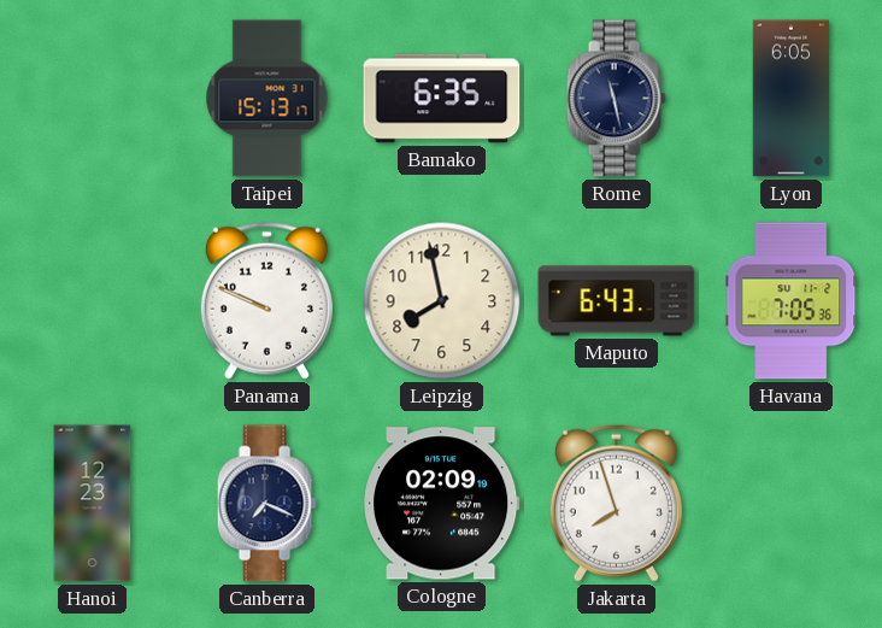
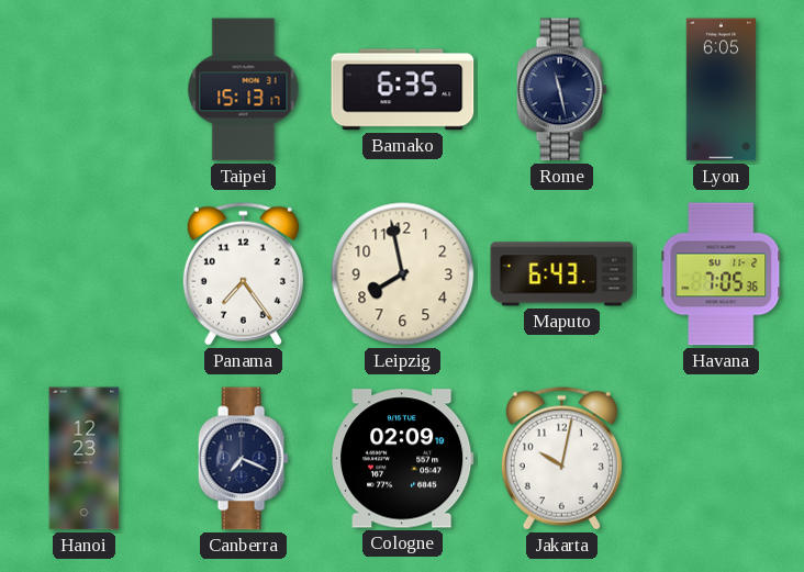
Panama: 9:49 -> 7:24
Jakarta: 7:57 -> 10:02
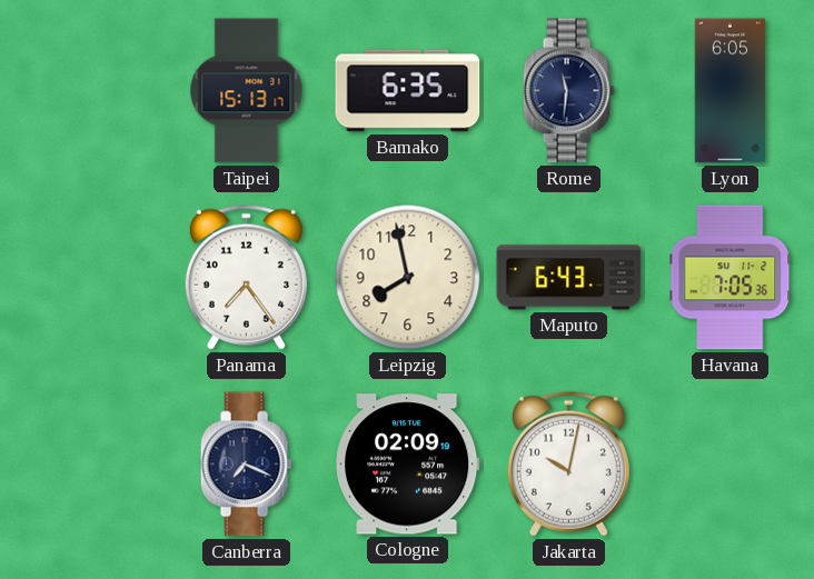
Rome: 11:28 -> 11:31
Hanoi: 12:23 -> none
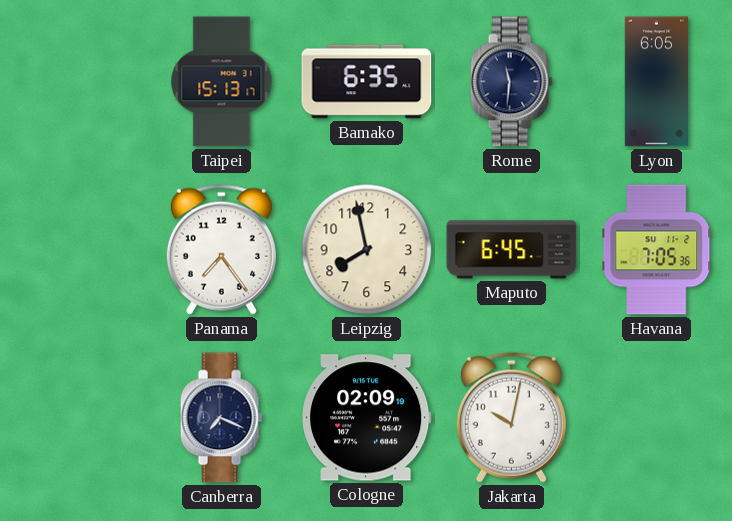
Maputo: 6:43 -> 6:45
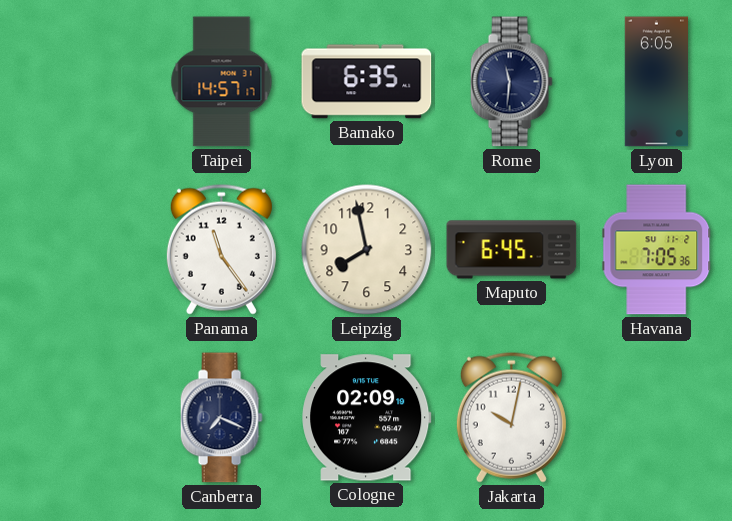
Taipei: 15:13 -> 14:57
Panama: 7:24 -> 11:24
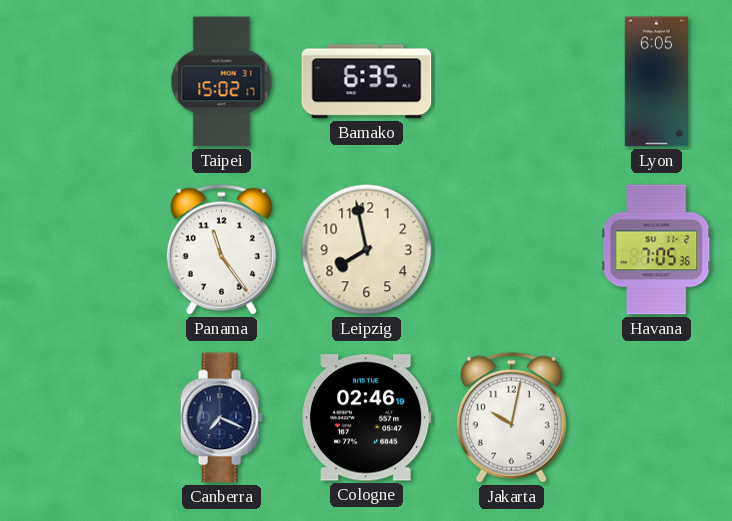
Taipei: 14:57 -> 15:02
Rome: 11:31 -> none
Maputo: 6:45 -> none
Cologne: 02:09 -> 02:46
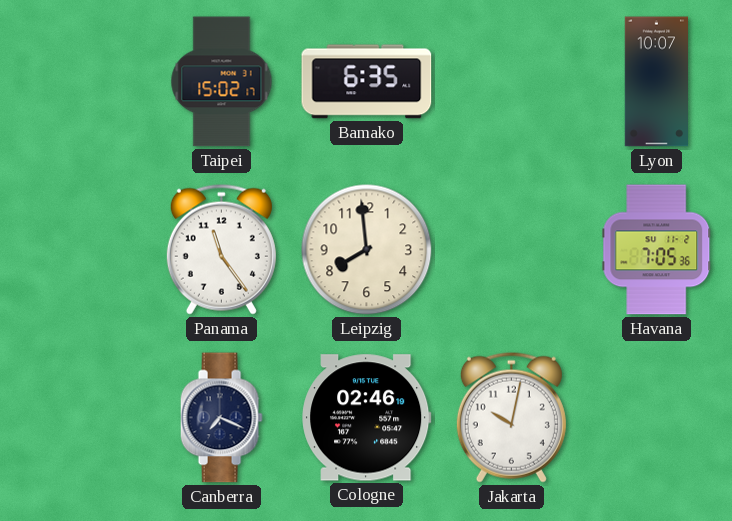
Lyon: 6:05 -> 10:07
Leipzig: 7:58 -> 7:59
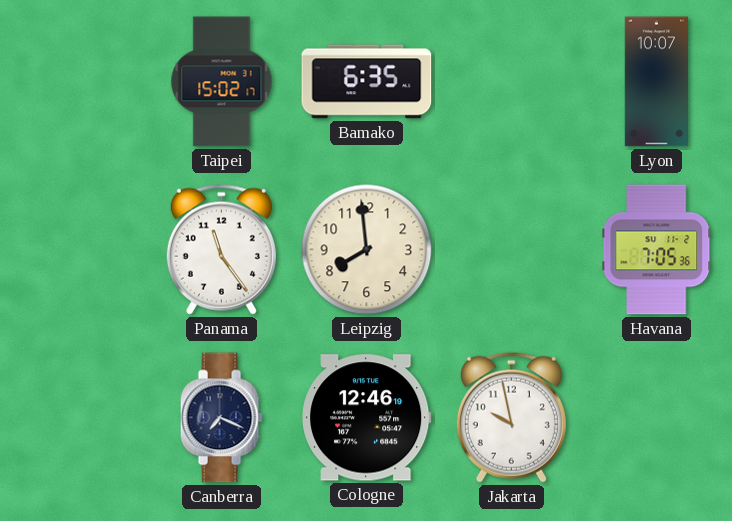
Cologne: 02:46 -> 12:46
Jakarta: 10:02 -> 9:58
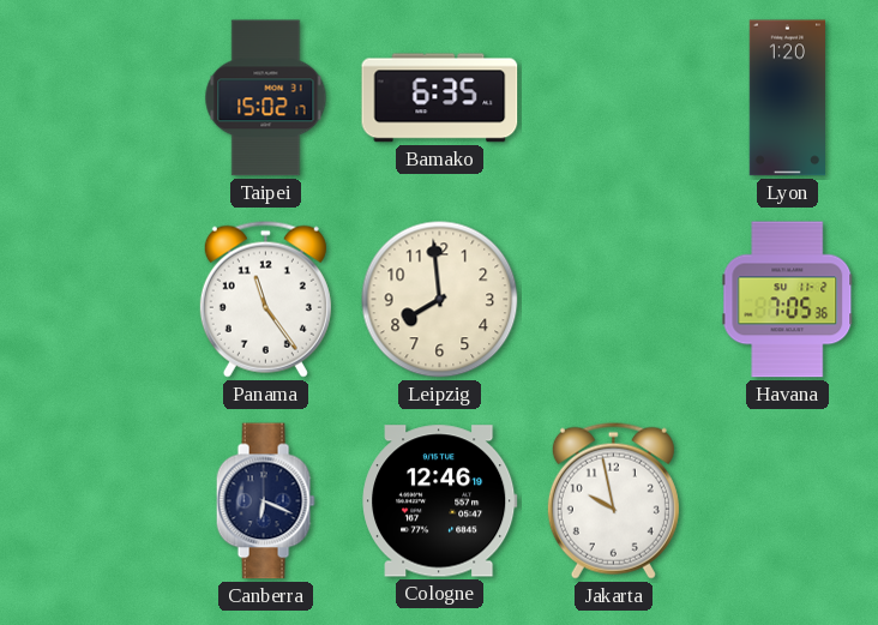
Lyon: 10:07 -> 1:20
Canberra: 7:19 -> 6:19
